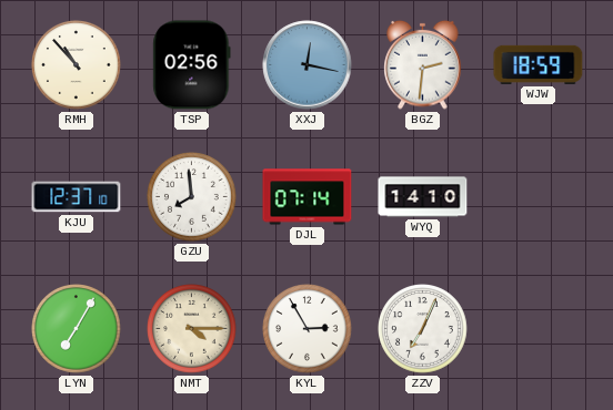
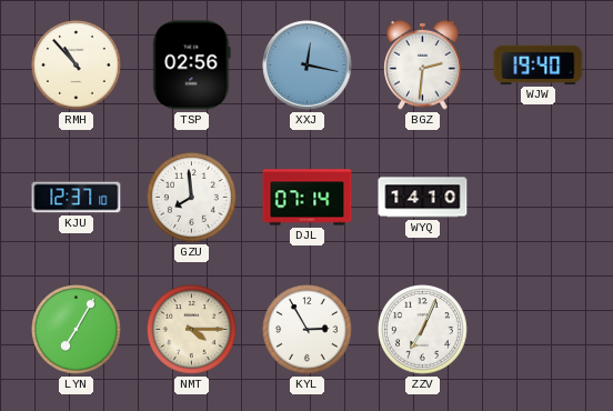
WJW: 18:59 -> 19:40
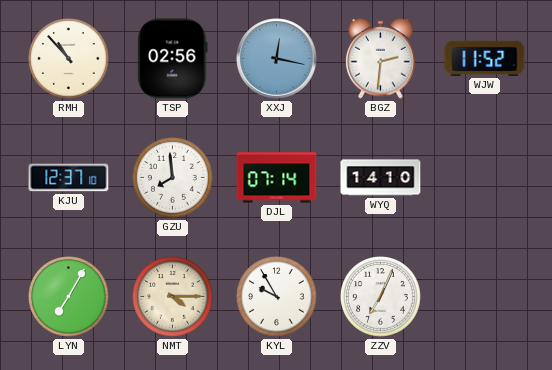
WJW: 19:40 -> 11:52
KYL: 2:55 -> 9:55
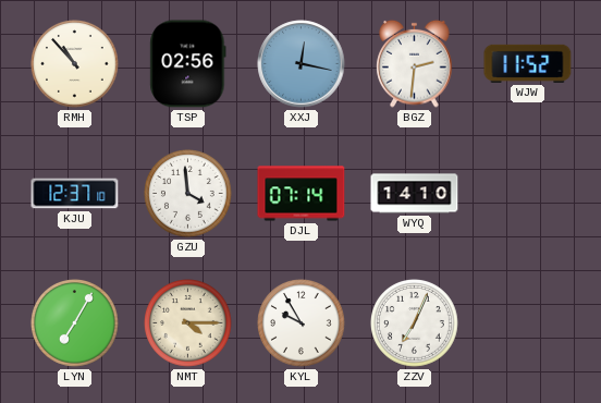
GZU: 7:59 -> 3:59
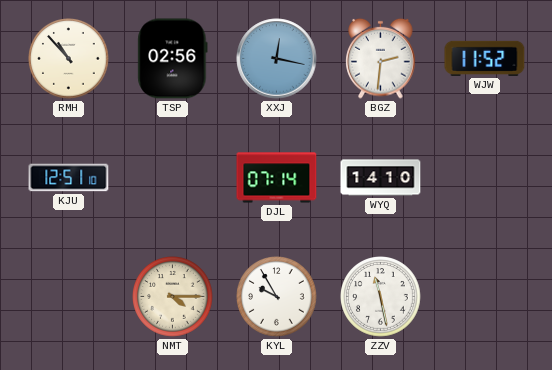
KJU: 12:37 -> 12:51
GZU: 3:59 -> none
LYN: 7:05 -> none
ZZV: 7:04 -> 11:28
